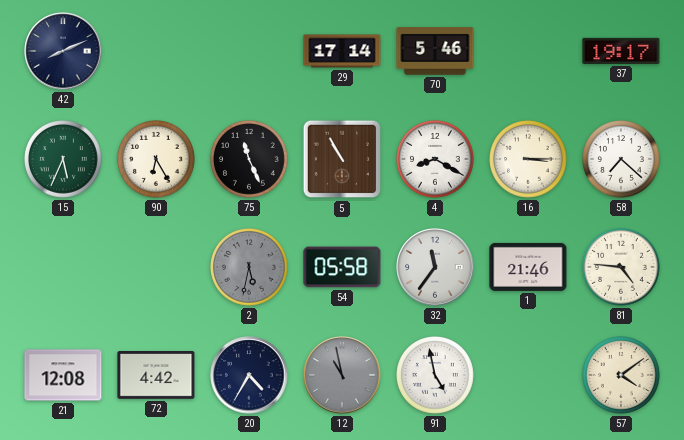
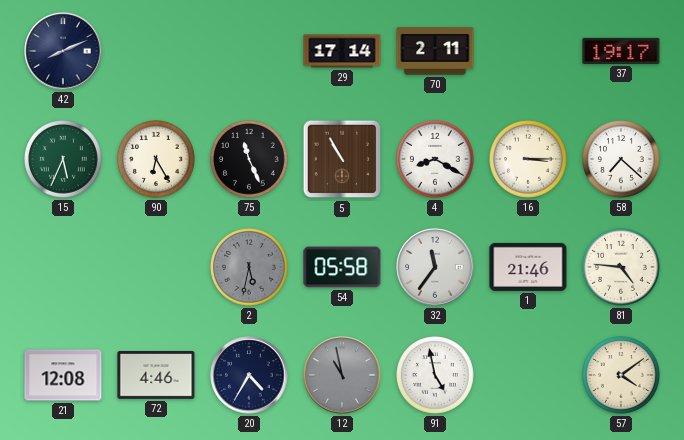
70: 5:46 -> 2:11
72: 4:42 -> 4:46
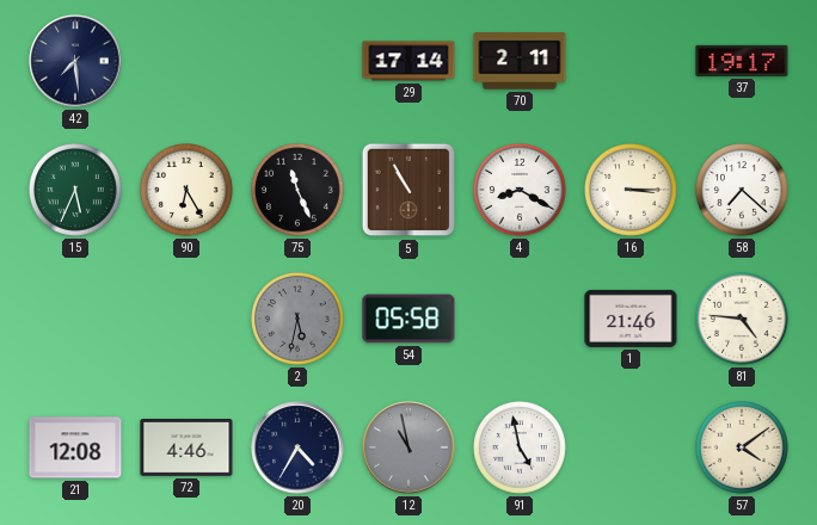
42: 8:11 -> 7:29
32: 11:36 -> none
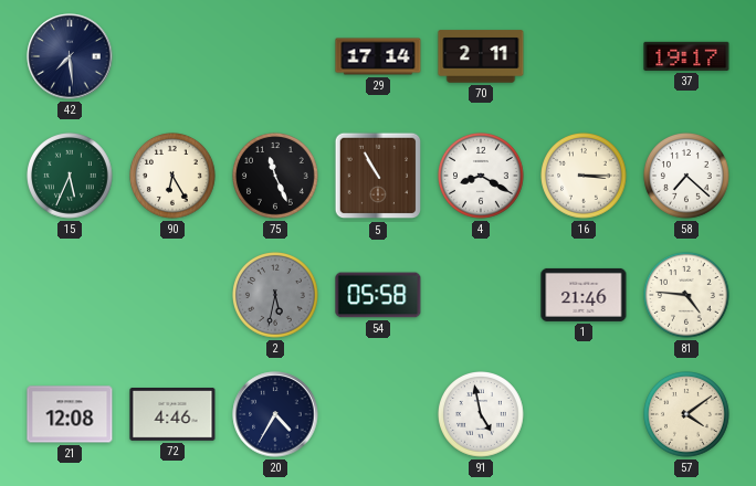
12: 10:58 -> none
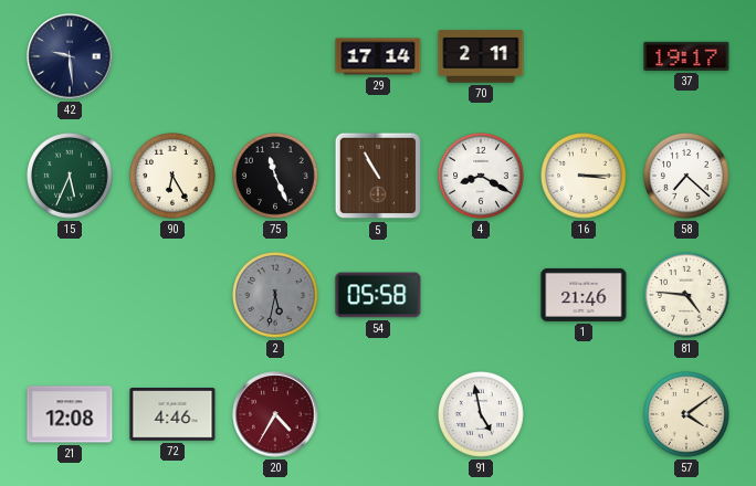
42: 7:29 -> 9:29
20 dial: navy -> burgundy
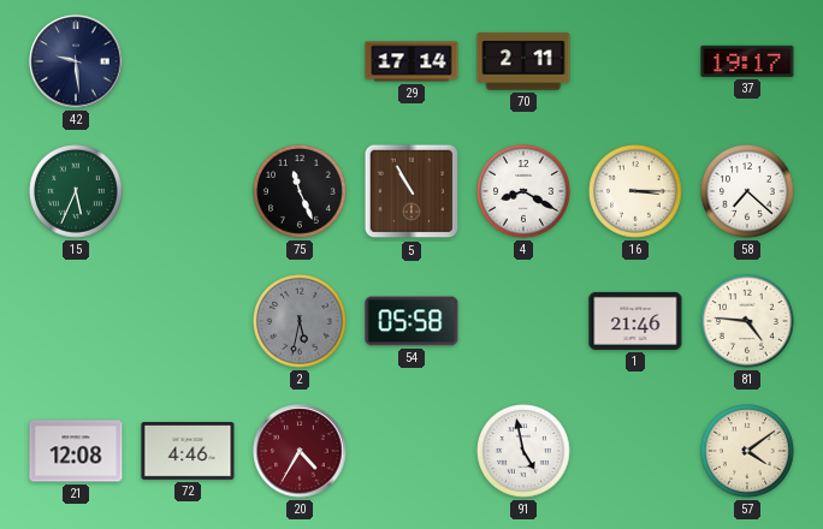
90: 6:25 -> none
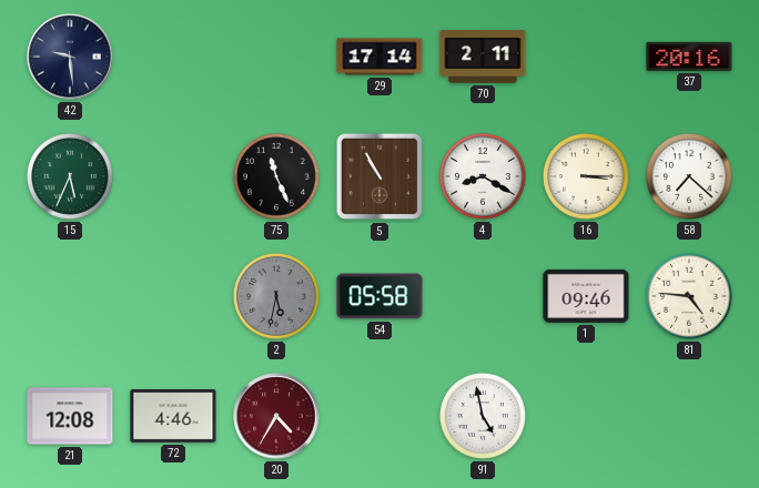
37: 19:17 -> 20:16
1: 21:46 -> 09:46
57: 4:09 -> none
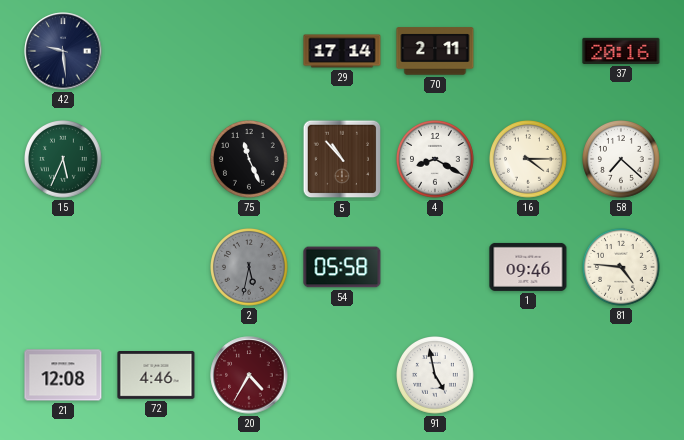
5: 10:55 -> 10:53
16: 3:15 -> 4:15
